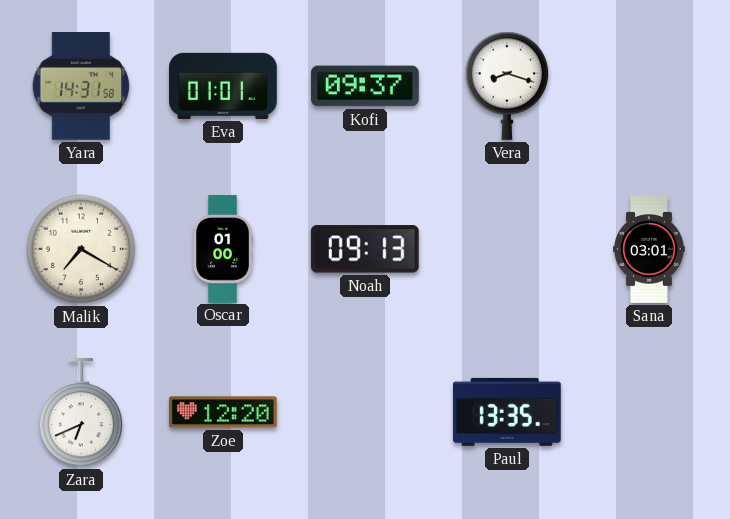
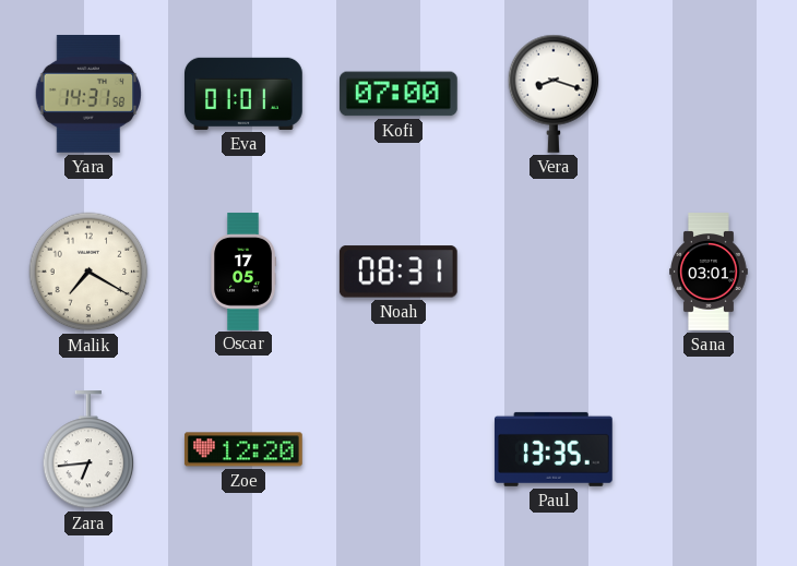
Kofi: 09:37 -> 07:00
Oscar: 01:00 -> 17:05
Noah: 09:13 -> 08:31
Zara: 6:41 -> 6:44
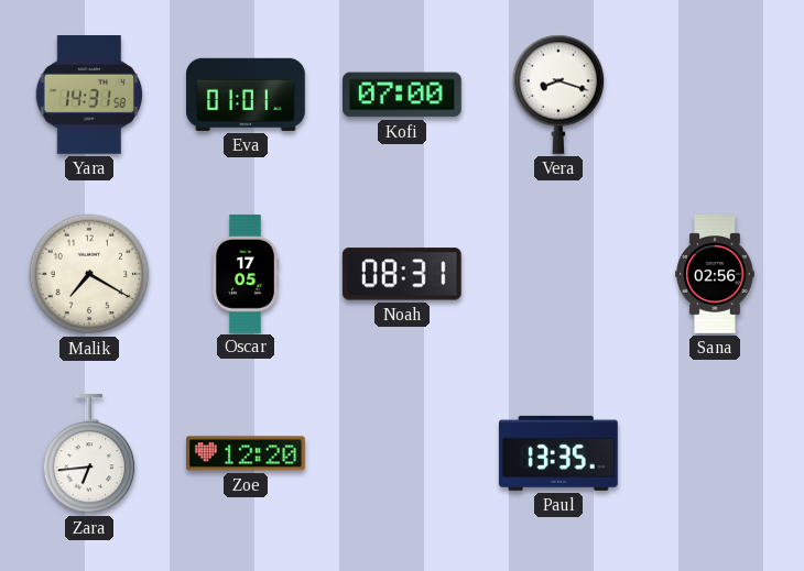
Sana: 03:01 -> 02:56
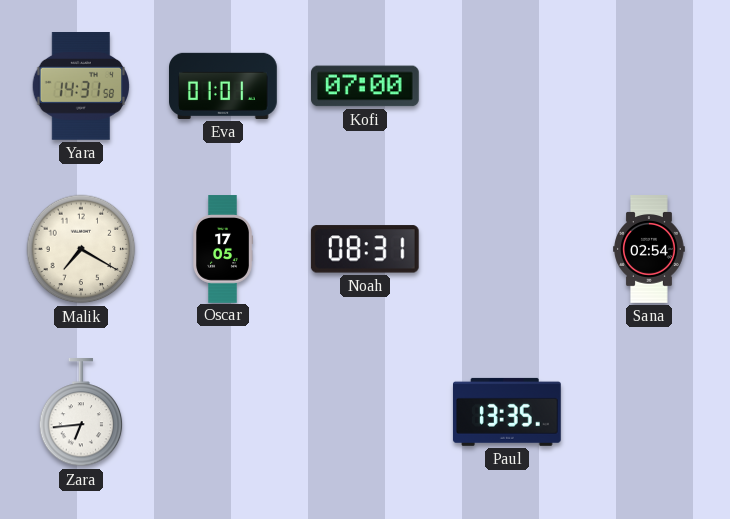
Vera: 8:18 -> none
Sana: 02:56 -> 02:54
Zoe: 12:20 -> none
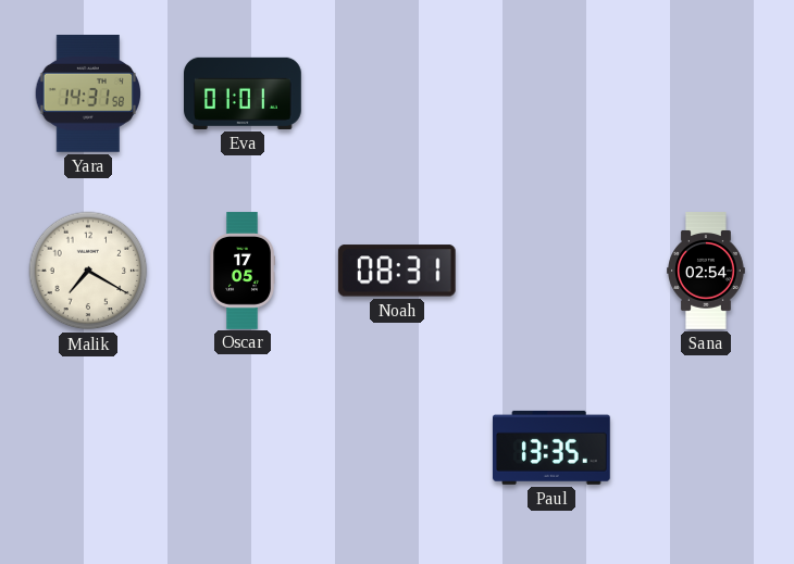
Kofi: 07:00 -> none
Zara: 6:44 -> none
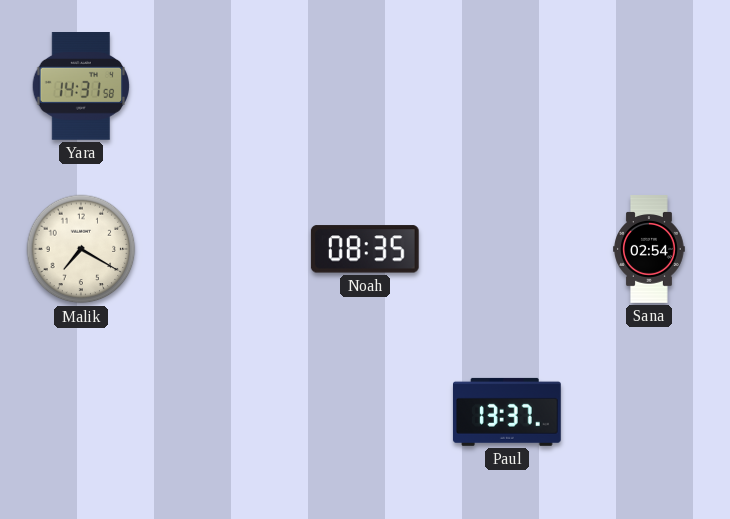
Eva: 01:01 -> none
Oscar: 17:05 -> none
Noah: 08:31 -> 08:35
Paul: 13:35 -> 13:37
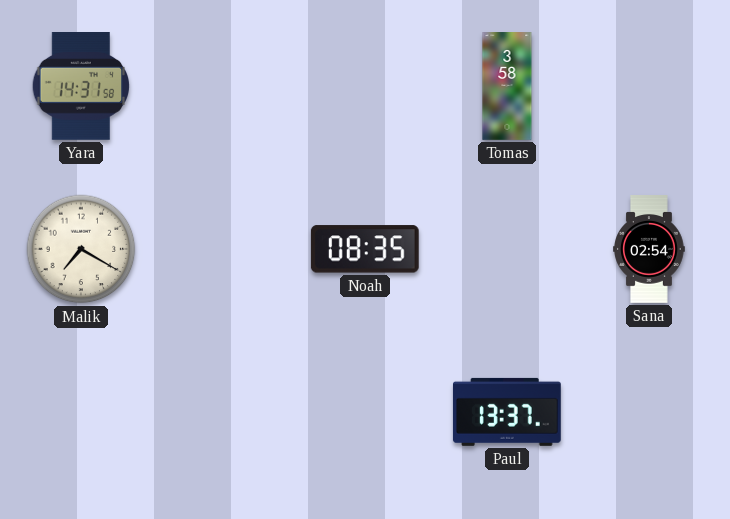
Tomas: none -> 3:58
